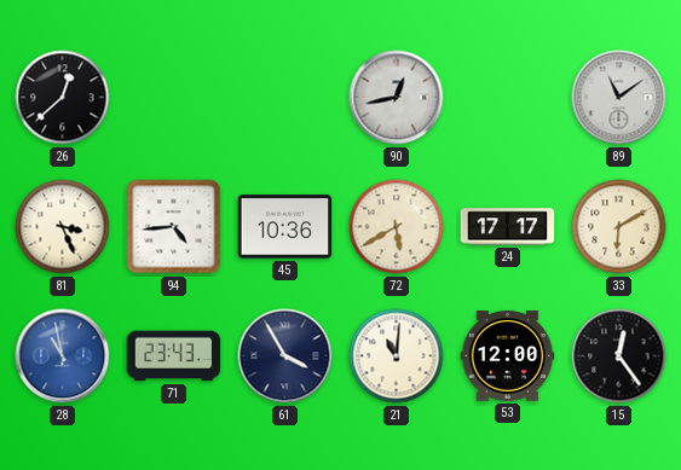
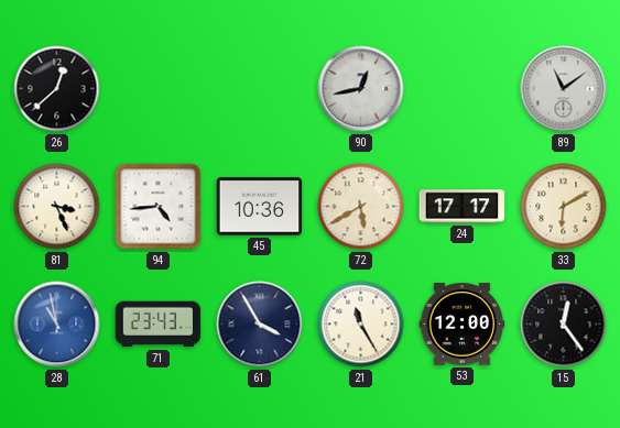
21: 11:01 -> 11:25
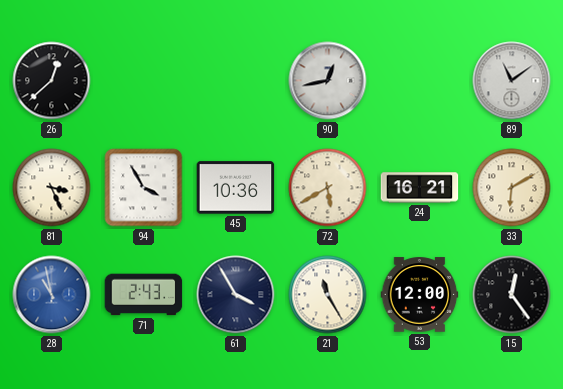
94: 4:44 -> 3:55
24: 17:17 -> 16:21
71: 23:43 -> 2:43
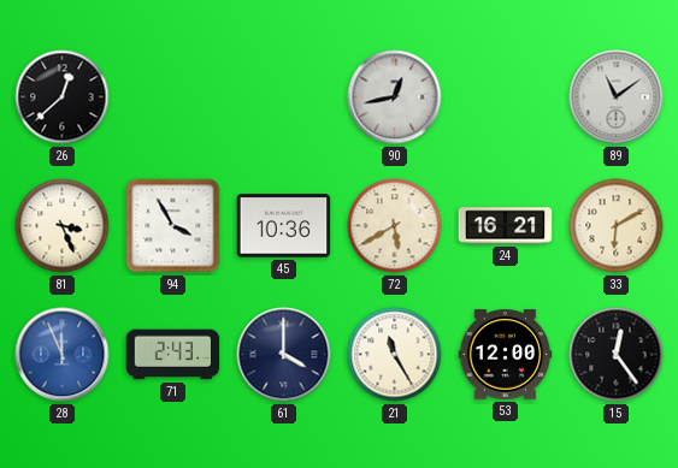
28: 10:58 -> 11:56
61: 3:55 -> 4:00
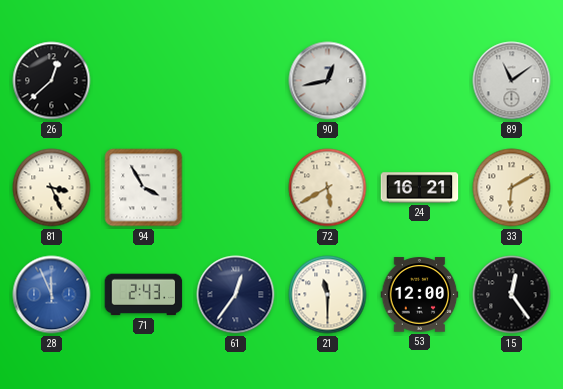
45: 10:36 -> none
61: 4:00 -> 12:36
21: 11:25 -> 11:30
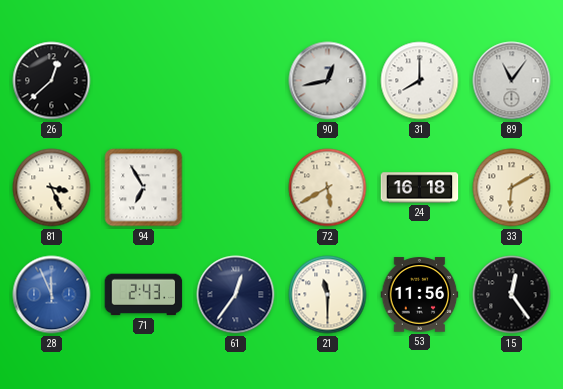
31: none -> 8:00
89: 11:09 -> 11:06
94: 3:55 -> 6:55
24: 16:21 -> 16:18
53: 12:00 -> 11:56
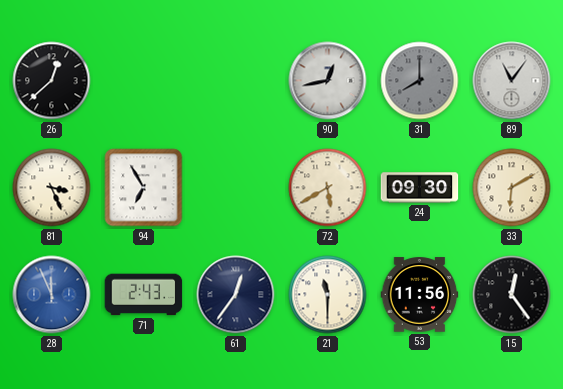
31 dial: white -> grey
24: 16:18 -> 09:30
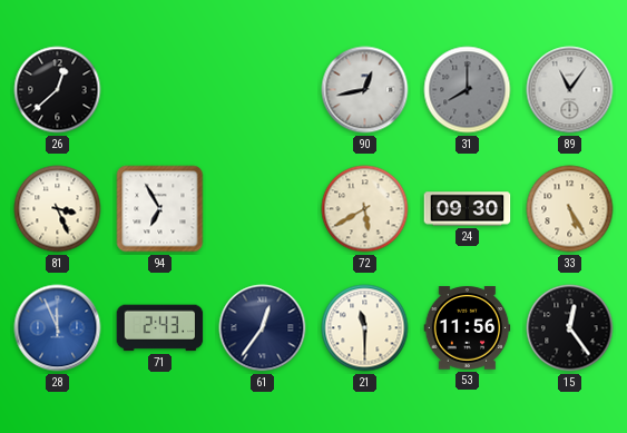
33: 6:10 -> 5:25
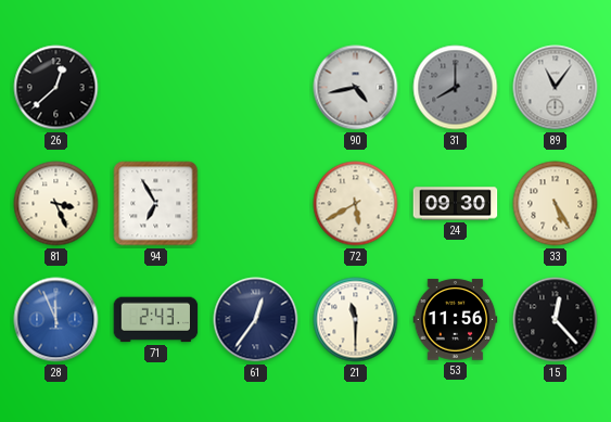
90: 12:43 -> 4:43
15: 12:24 -> 12:23
